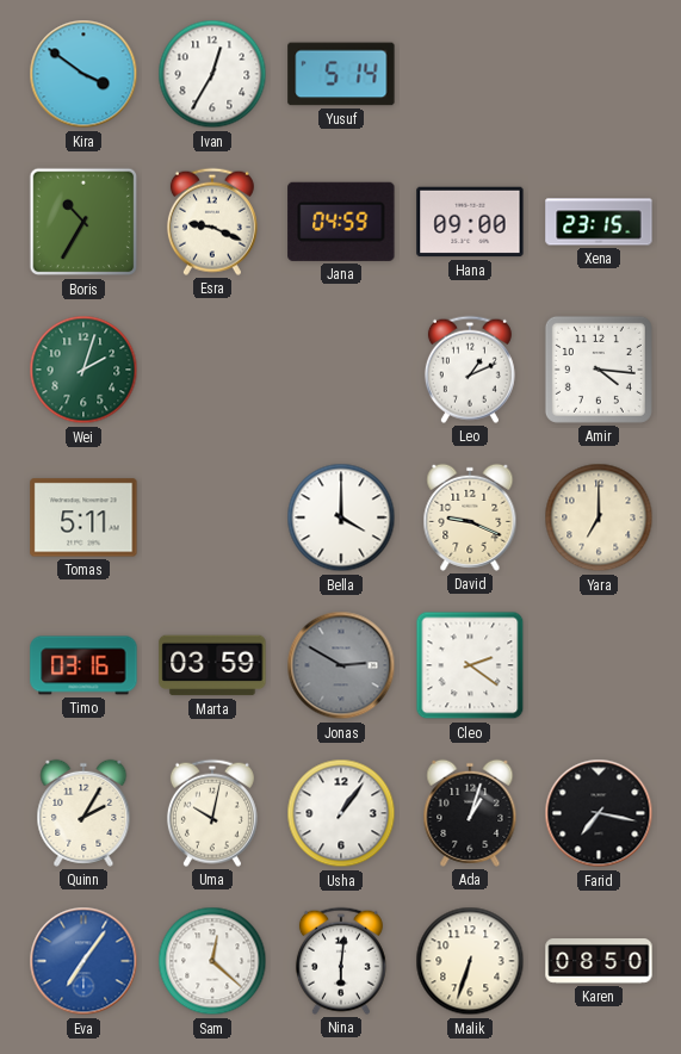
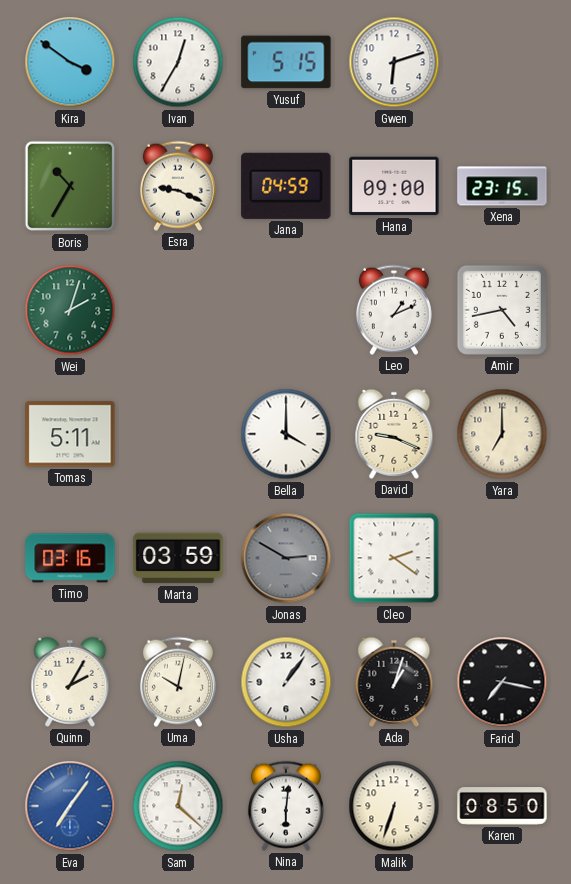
Yusuf: 5:14 -> 5:15
Gwen: none -> 6:12
Amir: 4:16 -> 4:43
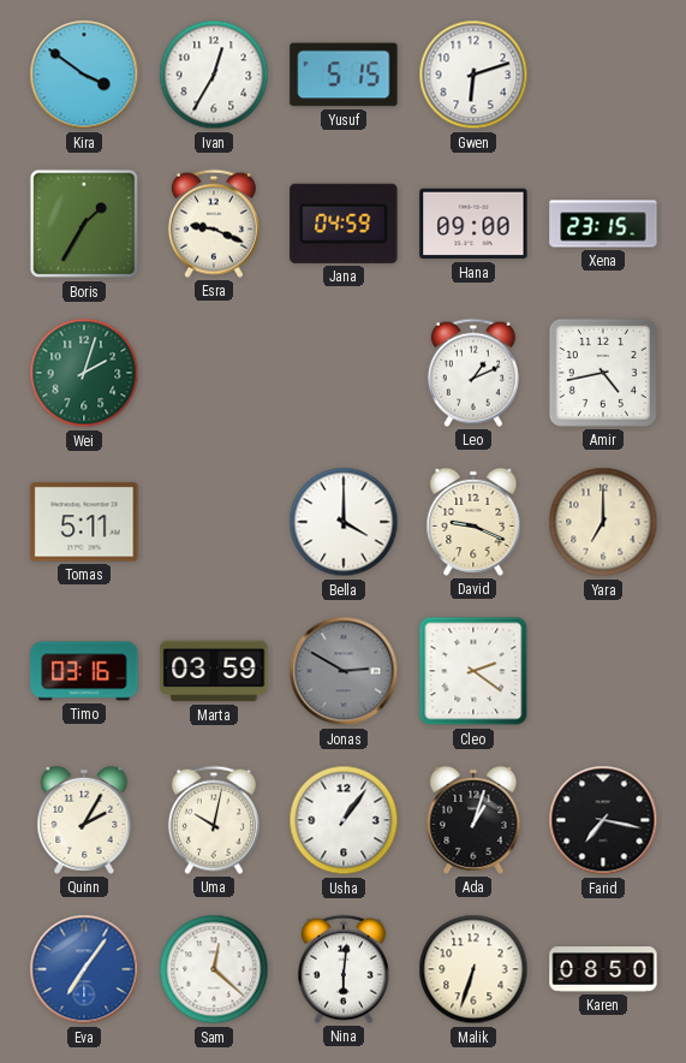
Boris: 10:35 -> 1:35
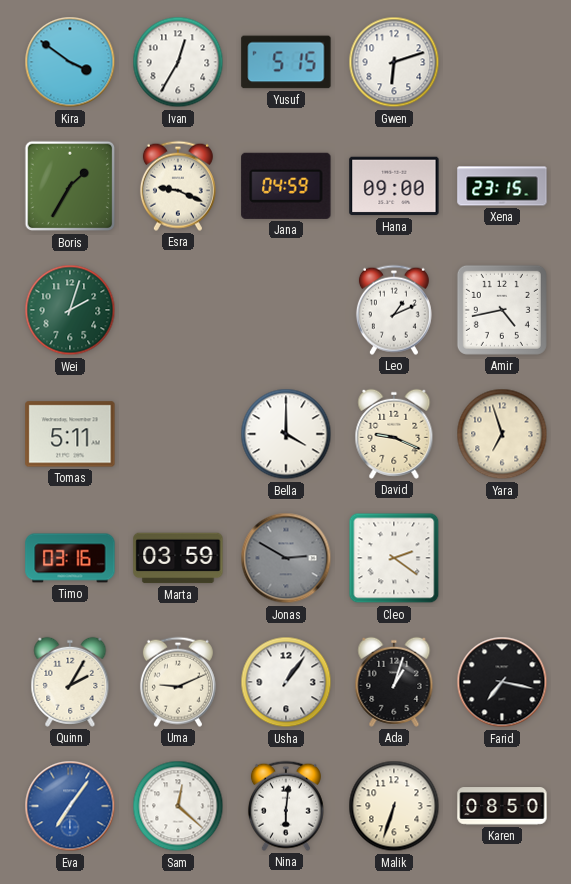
Yara: 7:00 -> 6:57
Uma: 10:02 -> 9:11
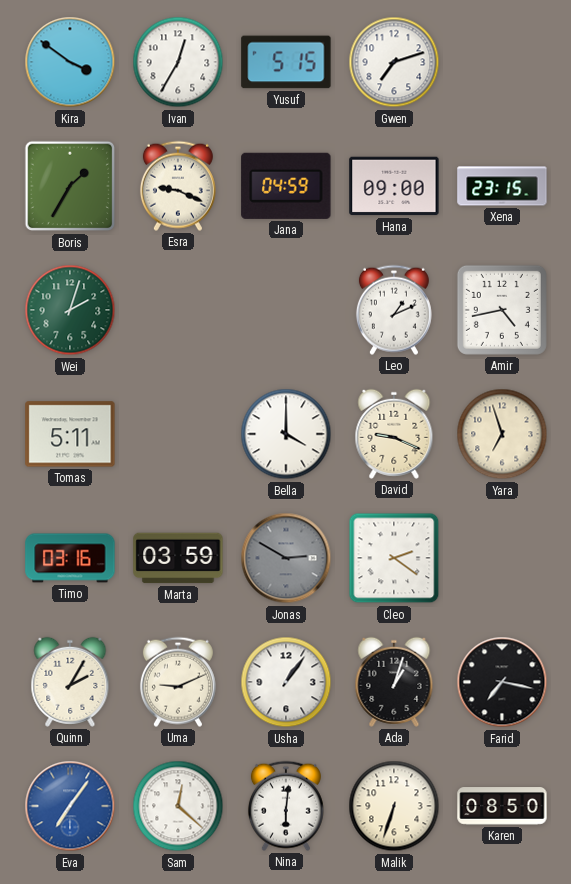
Gwen: 6:12 -> 7:12
